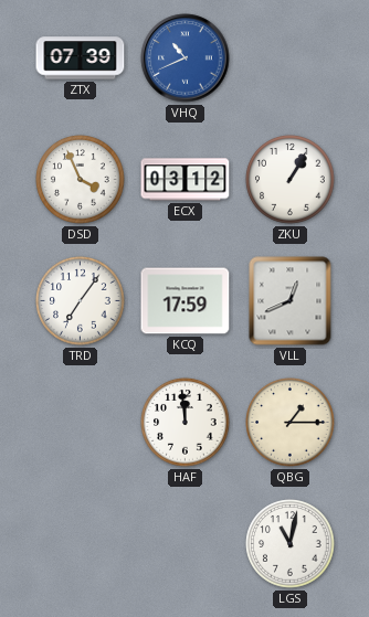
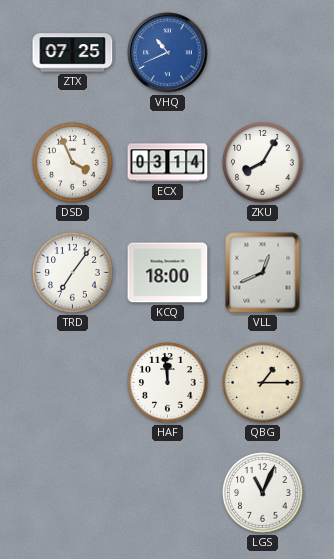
ZTX: 07:39 -> 07:25
ECX: 03:12 -> 03:14
ZKU: 1:05 -> 8:05
KCQ: 17:59 -> 18:00
LGS: 11:02 -> 11:04
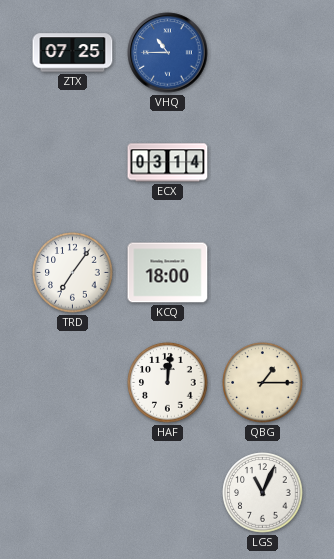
VHQ: 10:41 -> 10:45
DSD: 3:56 -> none
ZKU: 8:05 -> none
VLL: 12:41 -> none
HAF: 11:59 -> 12:01
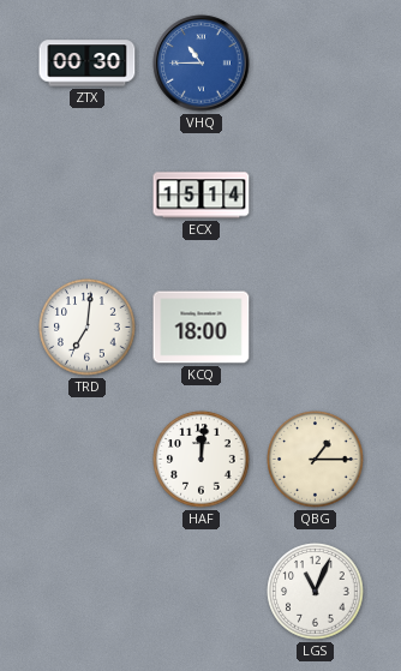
ZTX: 07:25 -> 00:30
ECX: 03:14 -> 15:14
TRD: 7:06 -> 7:01
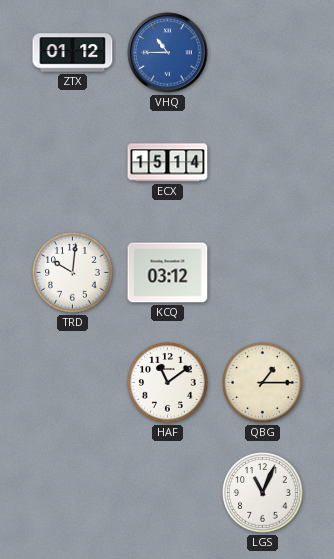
ZTX: 00:30 -> 01:12
TRD: 7:01 -> 10:01
KCQ: 18:00 -> 03:12
HAF: 12:01 -> 11:09
